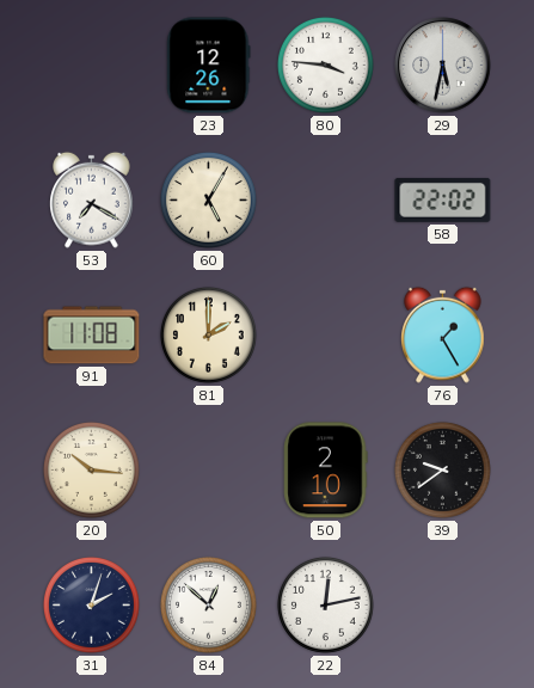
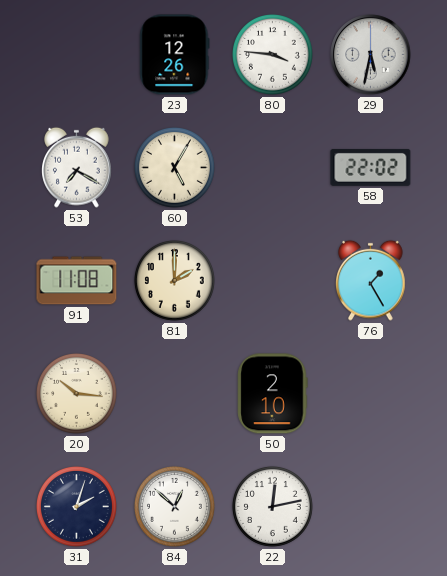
39: 9:39 -> none
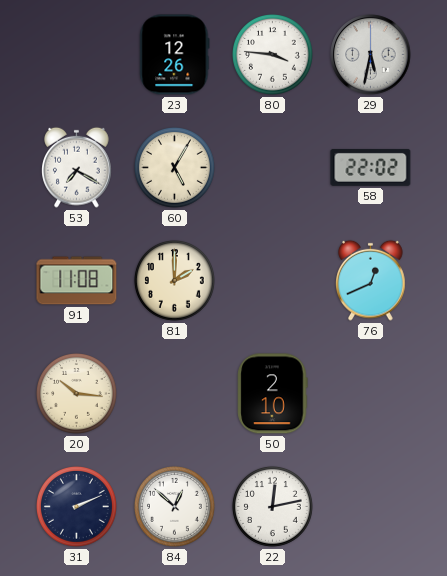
76: 1:25 -> 12:41
31: 2:03 -> 2:11
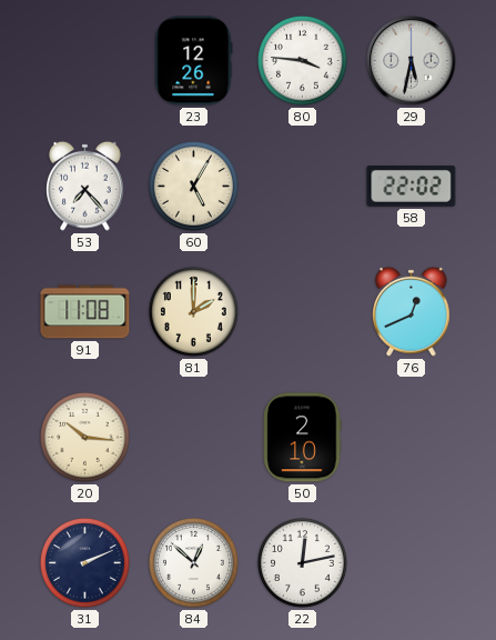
53: 7:20 -> 7:23
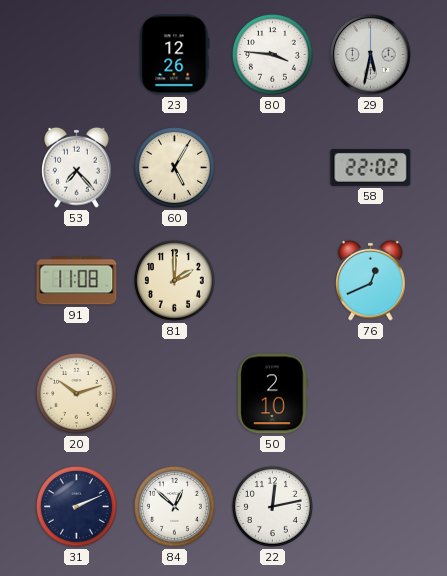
20: 10:16 -> 10:12
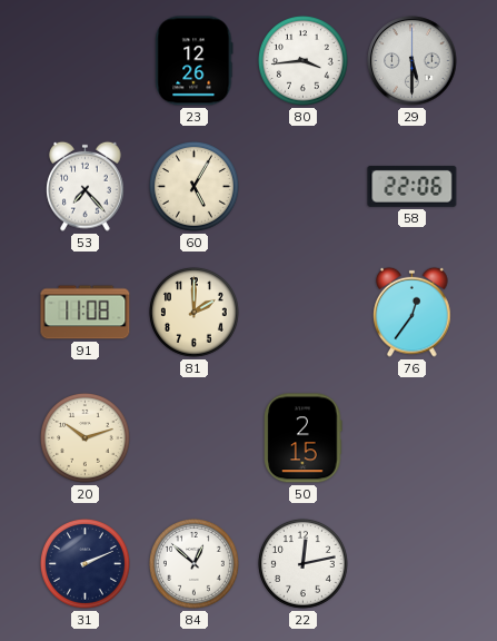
80: 3:46 -> 3:44
29: 5:32 -> 5:30
58: 22:02 -> 22:06
76: 12:41 -> 12:36
50: 2:10 -> 2:15
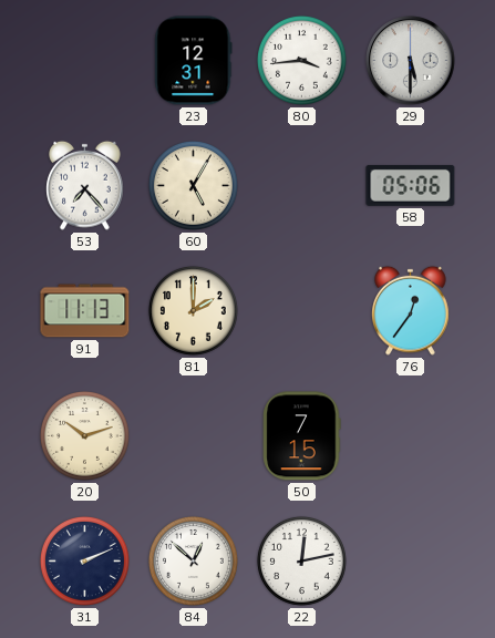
23: 12:26 -> 12:31
58: 22:06 -> 05:06
91: 11:08 -> 11:13
50: 2:15 -> 7:15
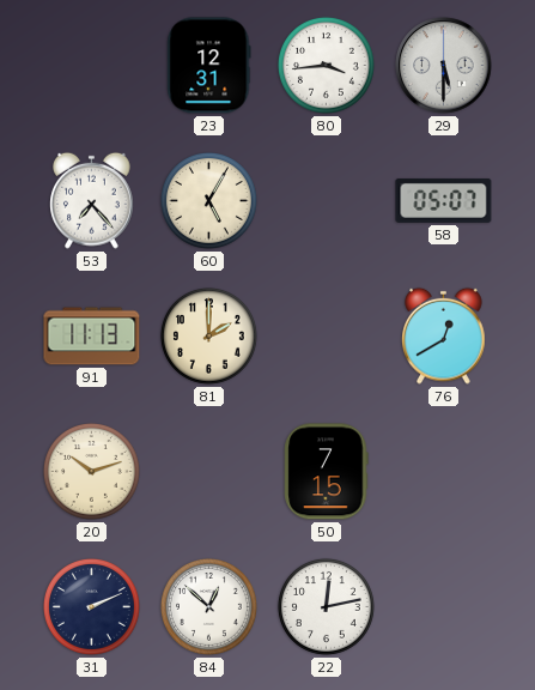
58: 05:06 -> 05:07
76: 12:36 -> 12:40
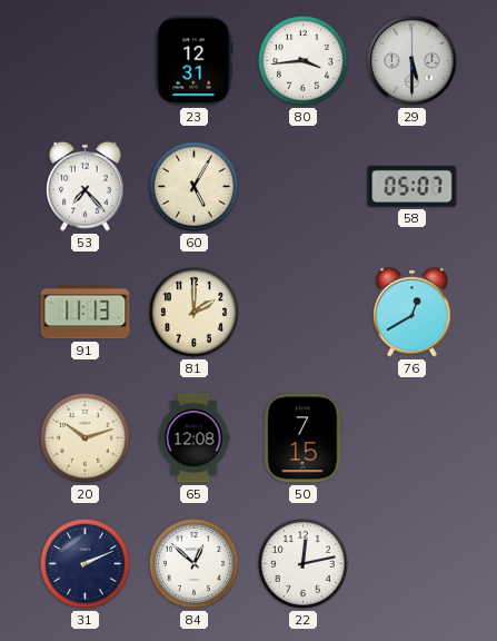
65: none -> 12:08
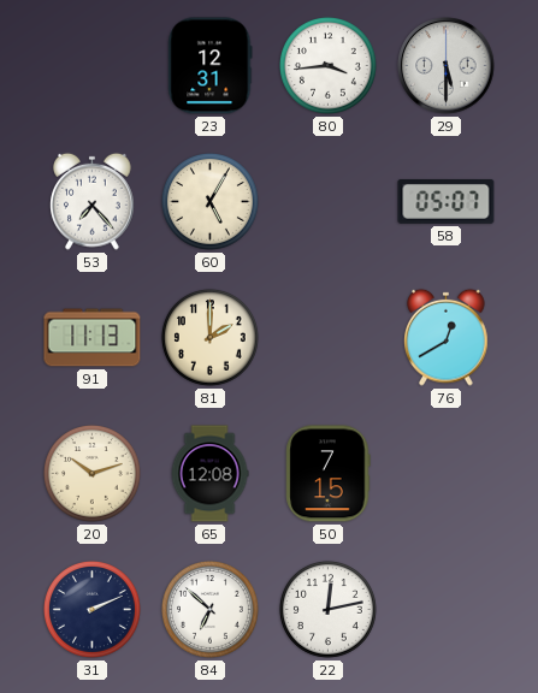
84: 12:52 -> 6:52
